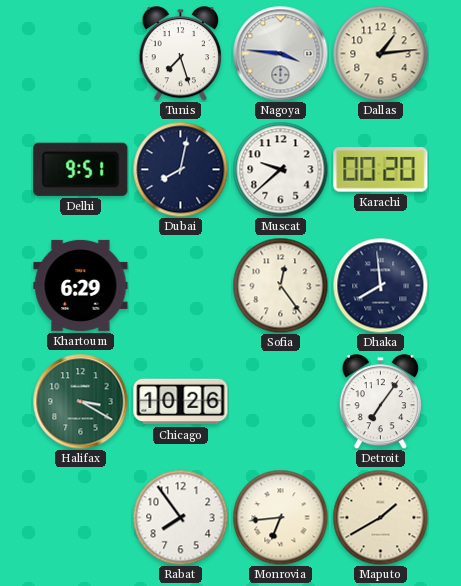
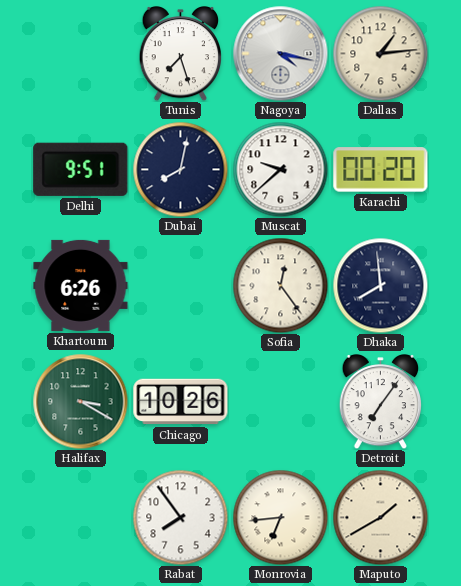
Nagoya: 3:46 -> 4:17
Khartoum: 6:29 -> 6:26
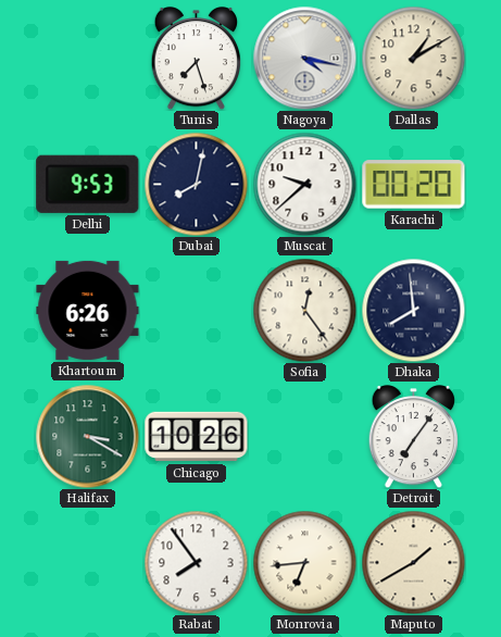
Dallas: 1:14 -> 1:10
Delhi: 9:51 -> 9:53
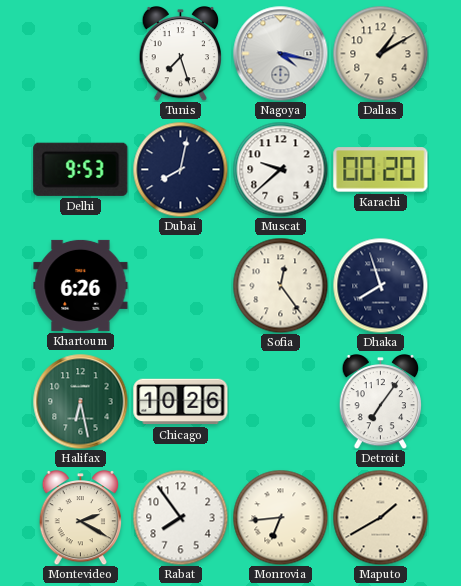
Dhaka: 7:59 -> 7:57
Halifax: 3:20 -> 6:28
Montevideo: none -> 2:20
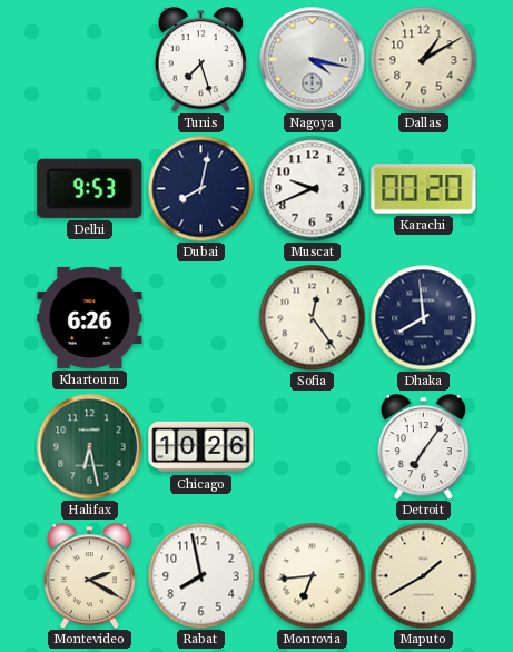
Muscat: 9:38 -> 9:41
Dhaka: 7:57 -> 7:59
Rabat: 7:54 -> 7:58
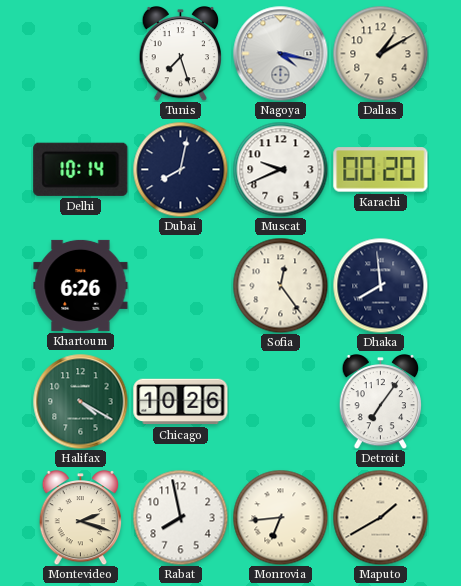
Delhi: 9:53 -> 10:14
Halifax: 6:28 -> 4:20
Montevideo: 2:20 -> 2:18
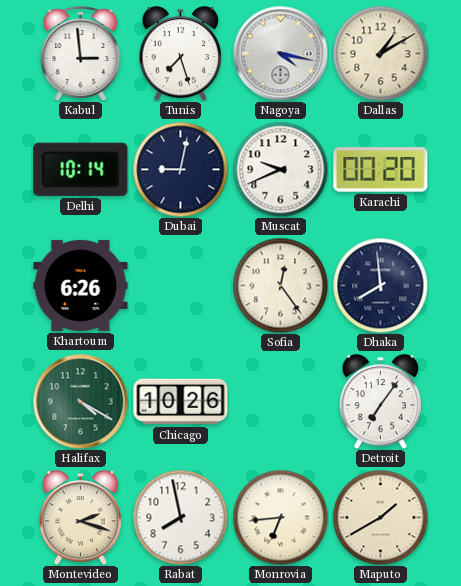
Kabul: none -> 2:59
Dubai: 8:02 -> 9:02
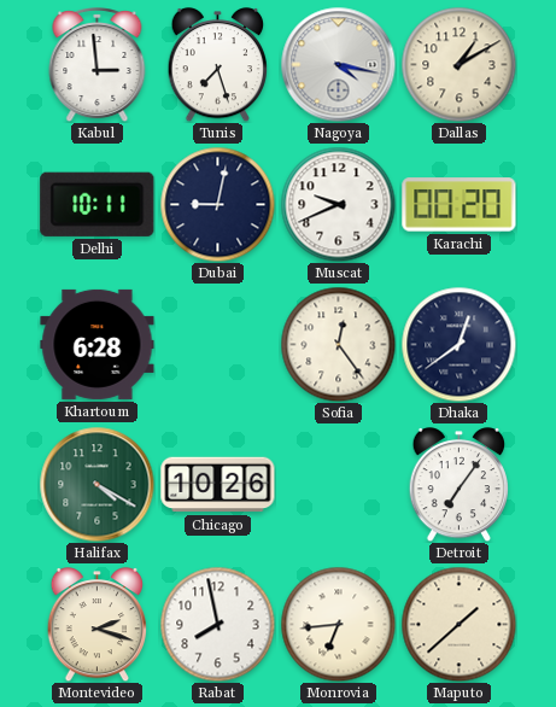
Delhi: 10:14 -> 10:11
Khartoum: 6:26 -> 6:28
Dhaka: 7:59 -> 12:39
Maputo: 1:40 -> 1:38
